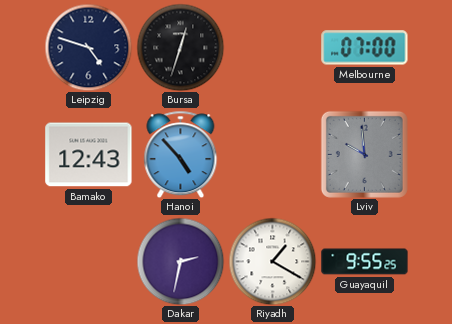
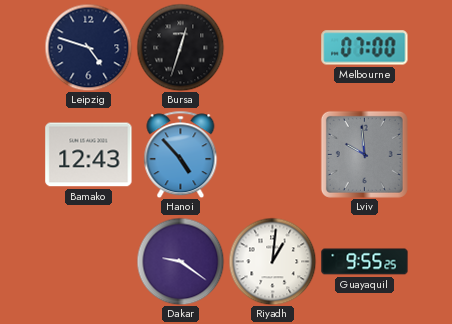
Dakar: 2:32 -> 9:21
Riyadh: 1:20 -> 1:01
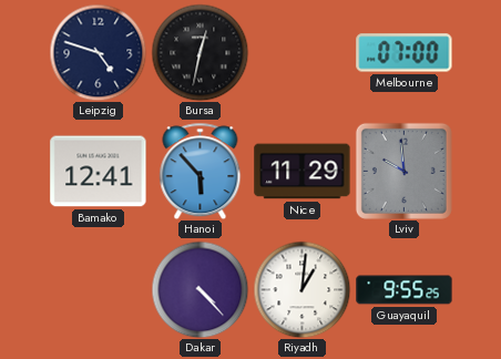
Bursa: 12:33 -> 12:32
Bamako: 12:43 -> 12:41
Hanoi: 4:53 -> 5:53
Nice: none -> 11:29
Dakar: 9:21 -> 4:23
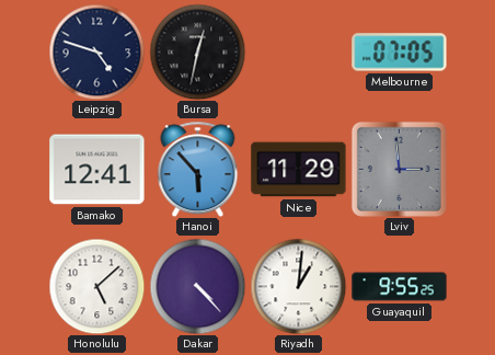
Melbourne: 07:00 -> 07:05
Lviv: 9:59 -> 2:59
Honolulu: none -> 5:08
